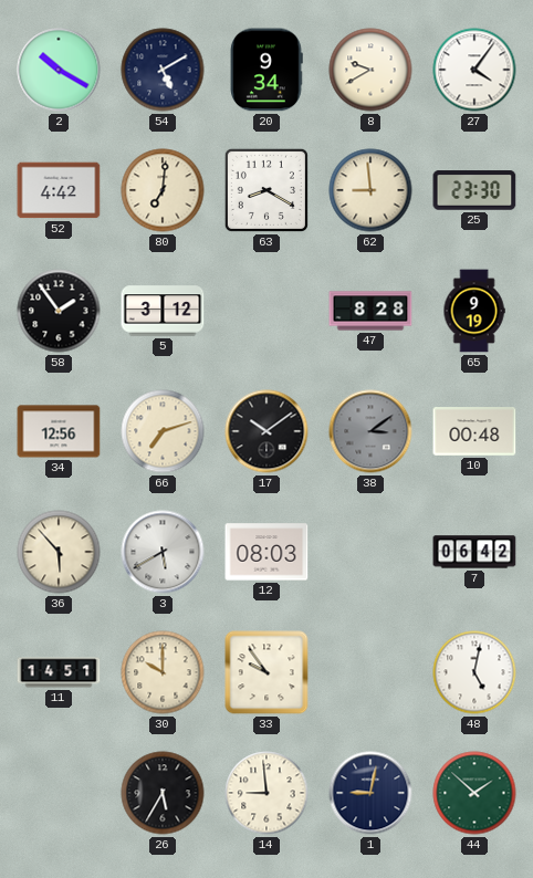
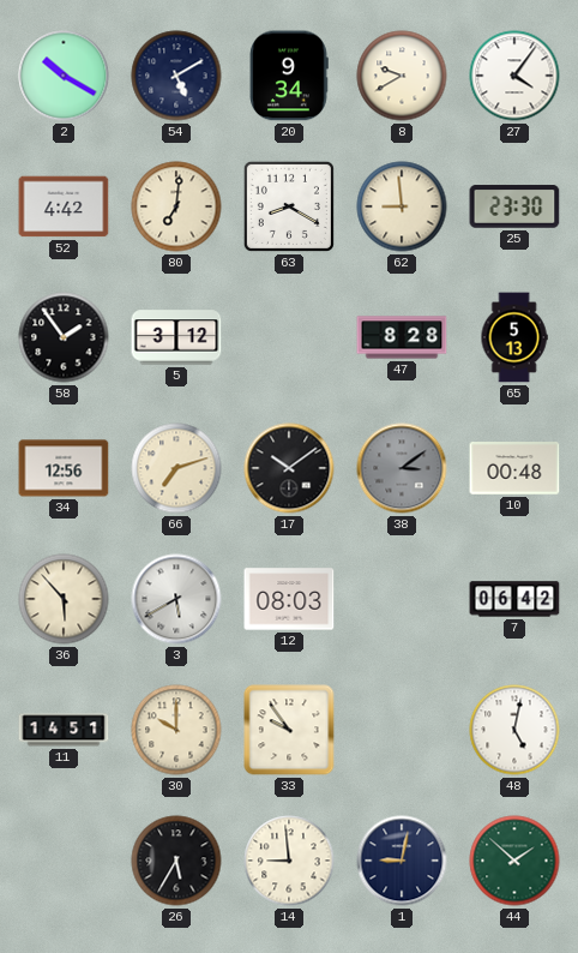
65: 9:19 -> 5:13
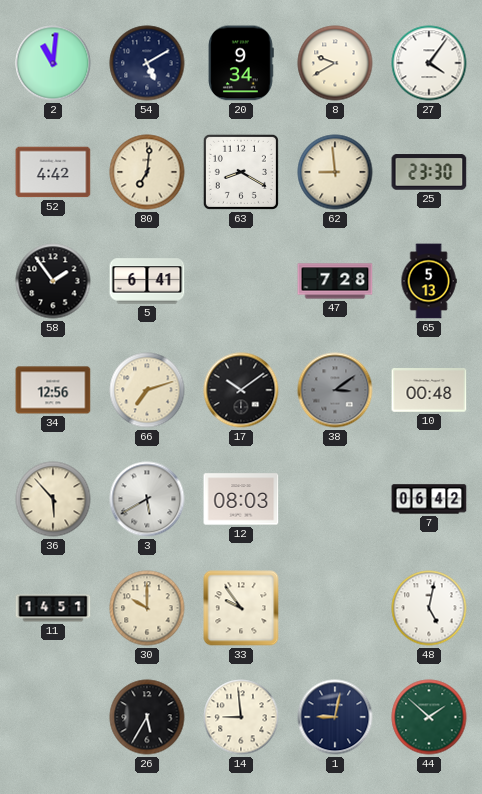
2: 10:20 -> 11:01
5: 3:12 -> 6:41
47: 8:28 -> 7:28
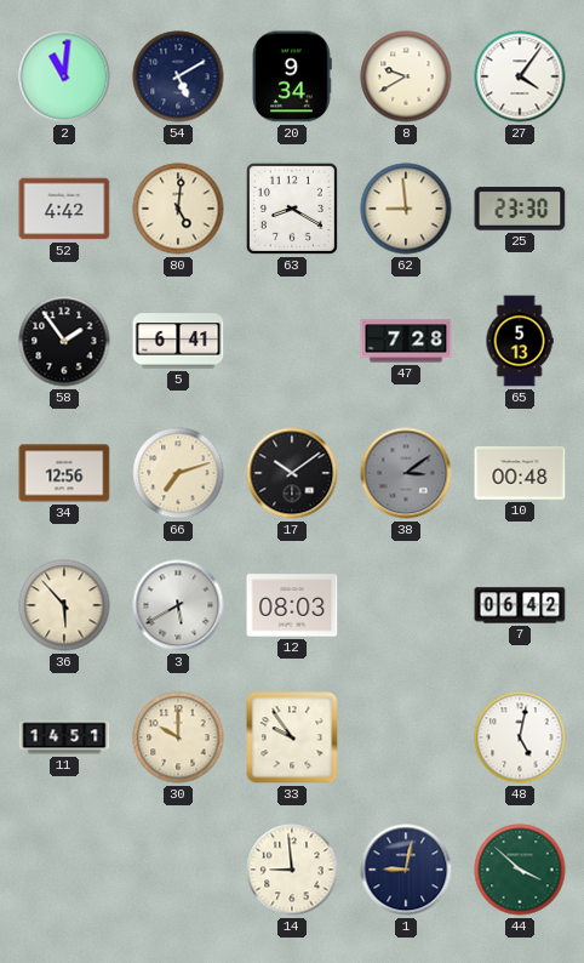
80: 7:01 -> 5:01
26: 5:35 -> none
44: 1:52 -> 3:52
